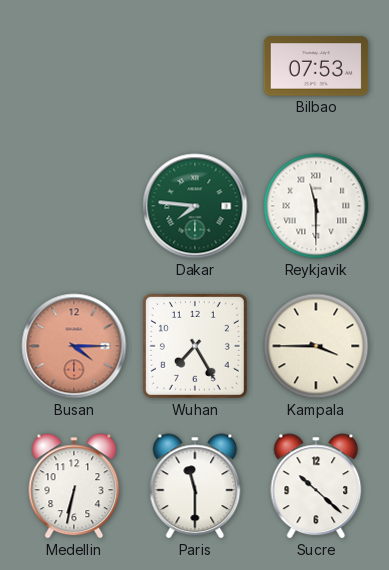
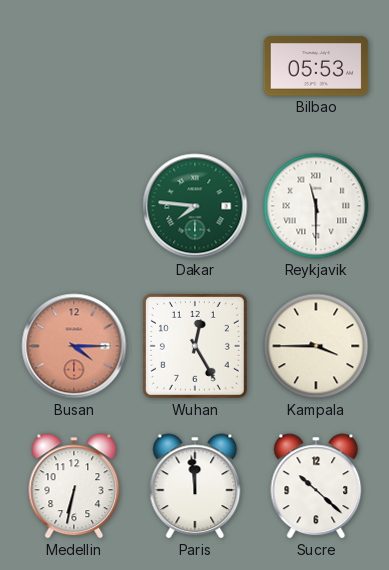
Bilbao: 07:53 -> 05:53
Wuhan: 7:25 -> 12:25
Paris: 11:30 -> 11:59
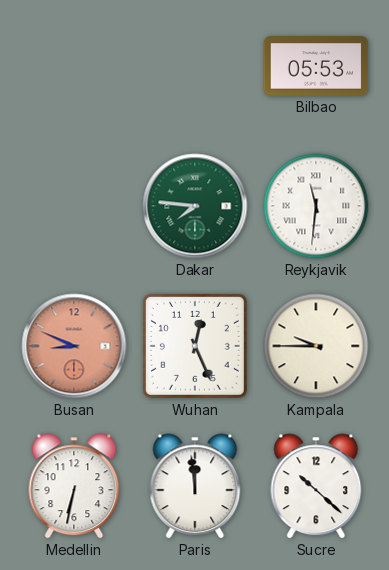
Reykjavik: 11:30 -> 11:31
Busan: 4:15 -> 8:49
Wuhan: 12:25 -> 12:26
Kampala: 3:45 -> 9:45
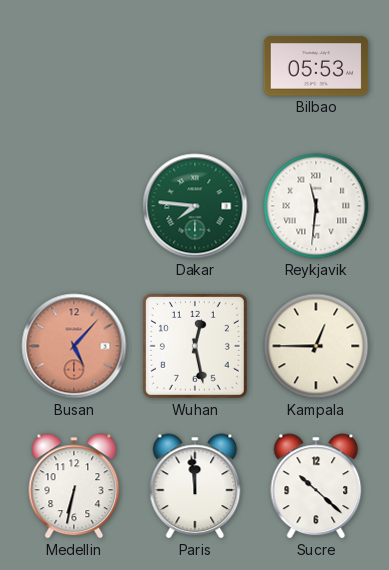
Busan: 8:49 -> 5:07
Wuhan: 12:26 -> 12:28
Kampala: 9:45 -> 12:45
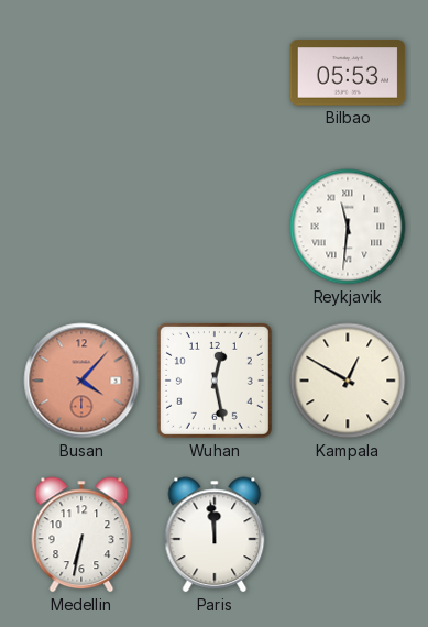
Dakar: 7:46 -> none
Busan: 5:07 -> 4:07
Kampala: 12:45 -> 12:50
Sucre: 10:22 -> none
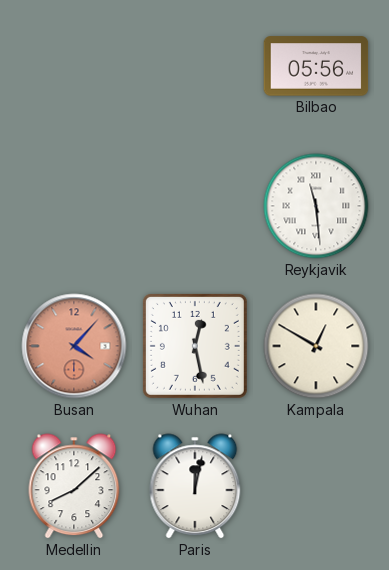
Bilbao: 05:53 -> 05:56
Reykjavik: 11:31 -> 11:29
Medellin: 6:32 -> 8:08
Paris: 11:59 -> 12:02
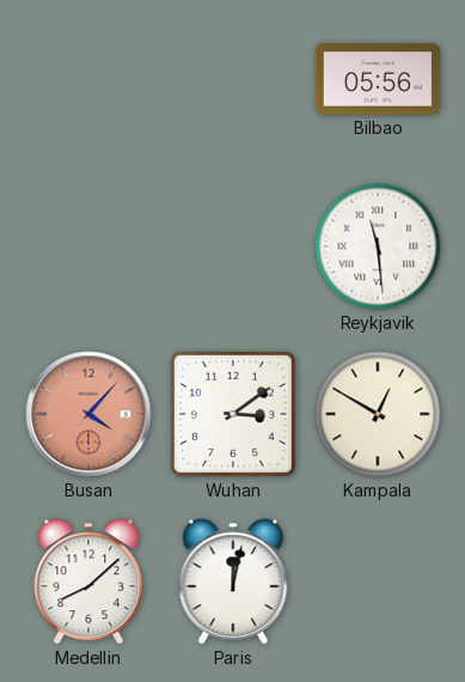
Wuhan: 12:28 -> 3:09
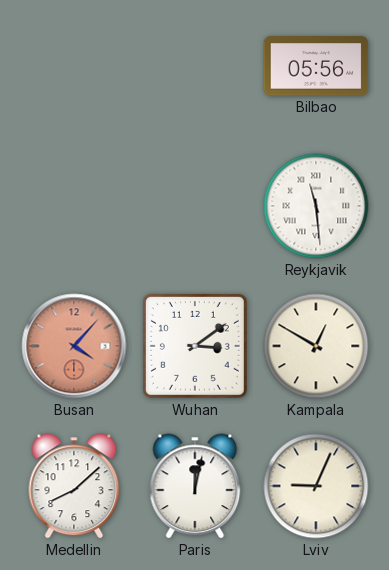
Lviv: none -> 9:04
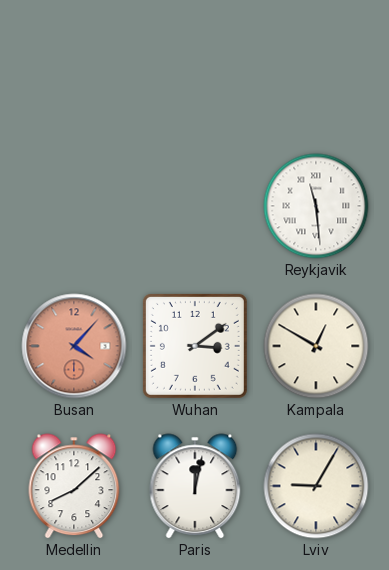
Bilbao: 05:56 -> none
Lviv: 9:04 -> 9:05
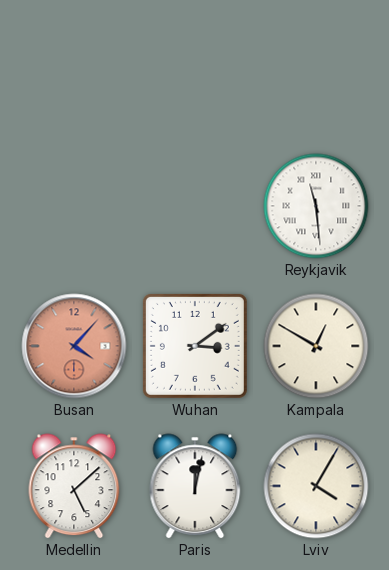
Medellin: 8:08 -> 5:08
Lviv: 9:05 -> 4:05
